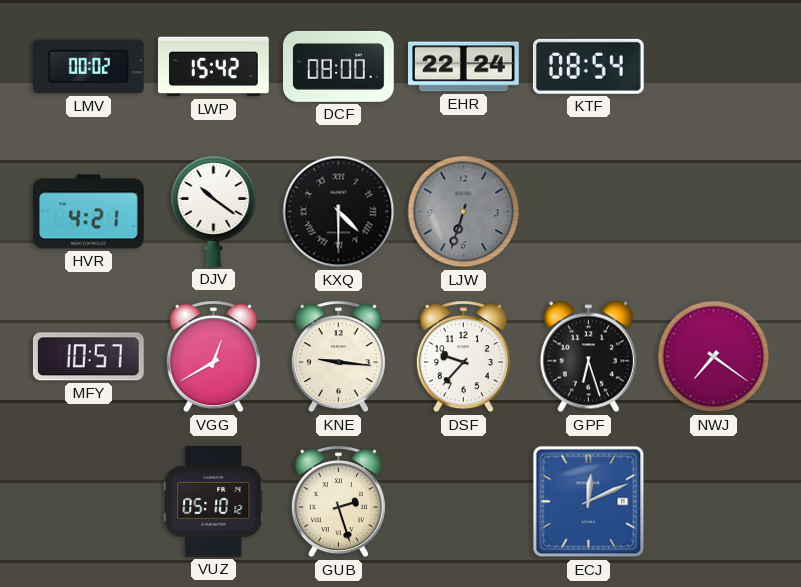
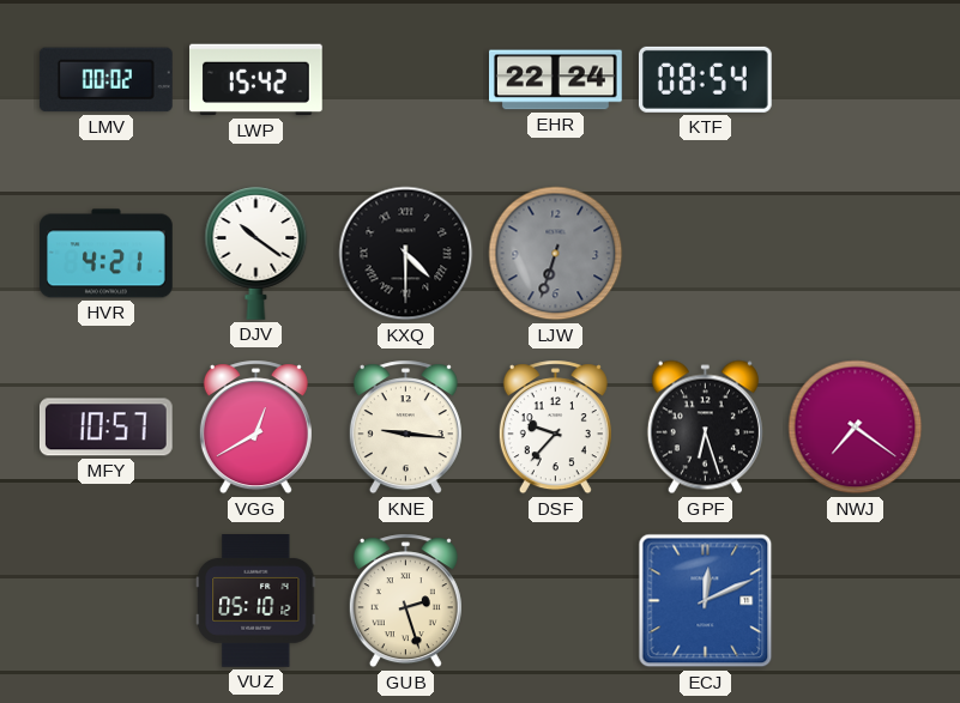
DCF: 08:00 -> none
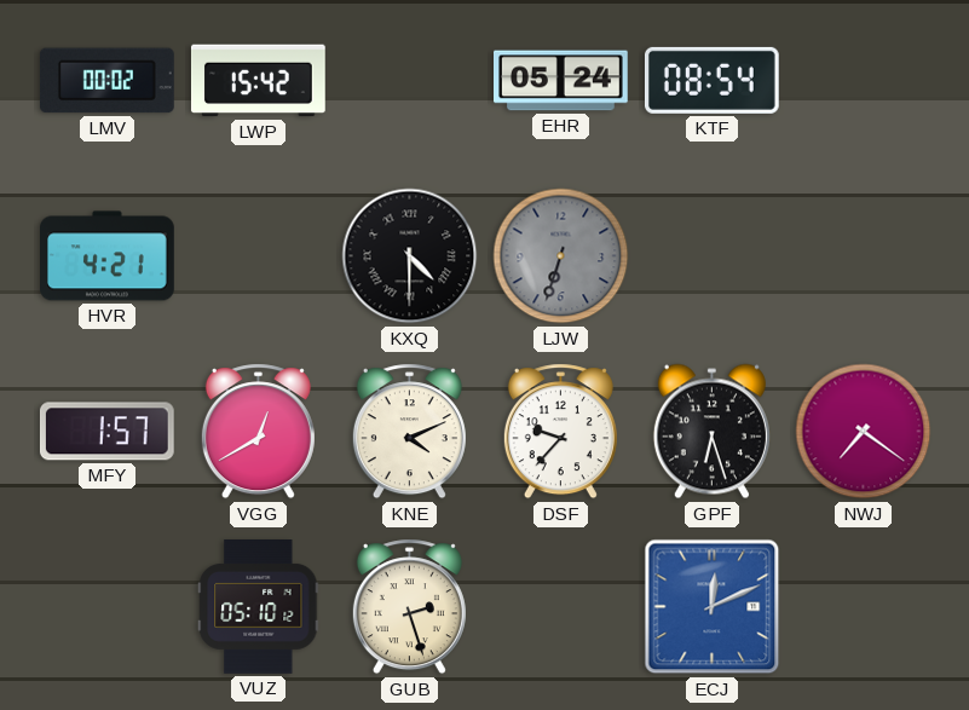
EHR: 22:24 -> 05:24
DJV: 10:21 -> none
MFY: 10:57 -> 1:57
KNE: 9:16 -> 4:11
